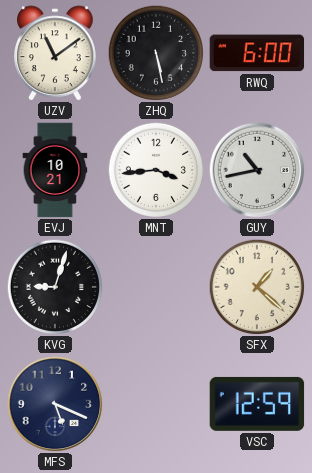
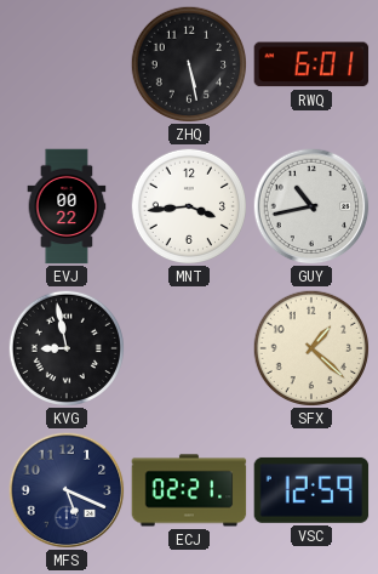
UZV: 11:09 -> none
RWQ: 6:00 -> 6:01
EVJ: 10:21 -> 00:22
KVG: 9:03 -> 8:58
ECJ: none -> 02:21
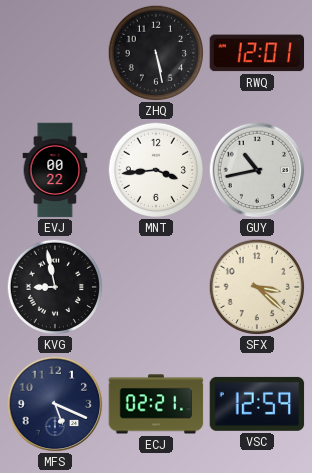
RWQ: 6:01 -> 12:01
SFX: 1:22 -> 3:22
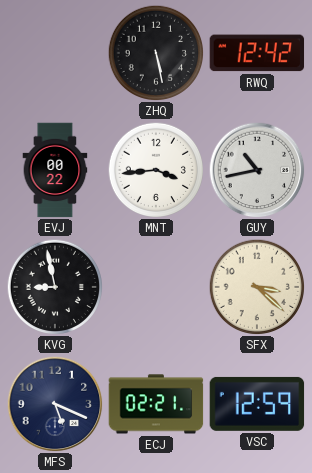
RWQ: 12:01 -> 12:42
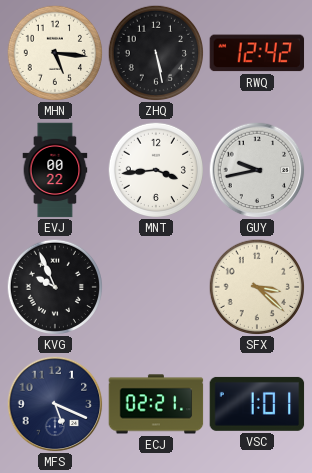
MHN: none -> 5:16
GUY: 10:43 -> 9:43
KVG: 8:58 -> 9:56
VSC: 12:59 -> 1:01
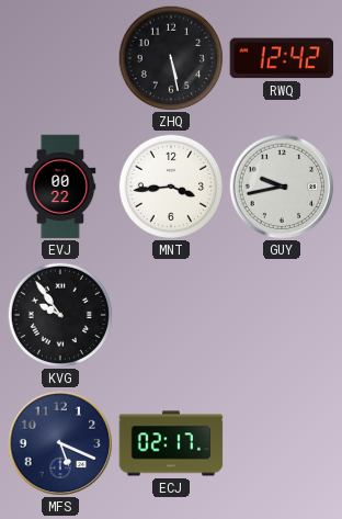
MHN: 5:16 -> none
KVG: 9:56 -> 9:54
SFX: 3:22 -> none
ECJ: 02:21 -> 02:17
VSC: 1:01 -> none
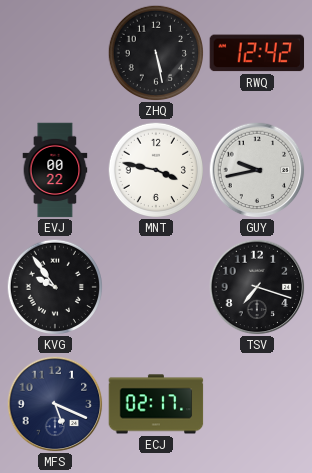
MNT: 3:44 -> 3:47
TSV: none -> 7:18
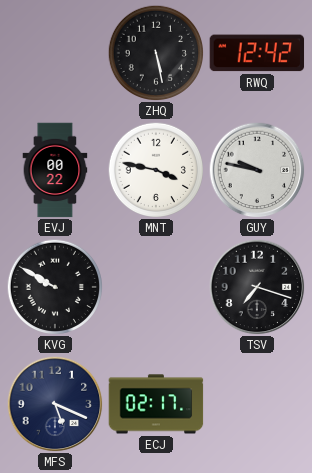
GUY: 9:43 -> 9:47
KVG: 9:54 -> 9:50
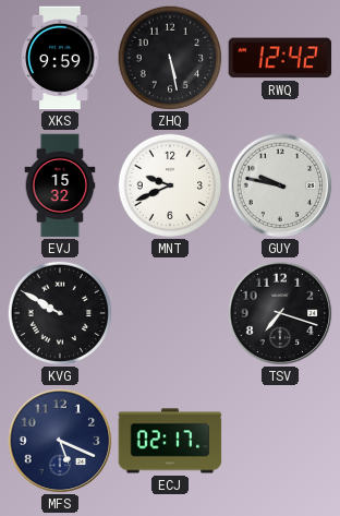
XKS: none -> 9:59
EVJ: 00:22 -> 15:32
MNT: 3:47 -> 9:41
